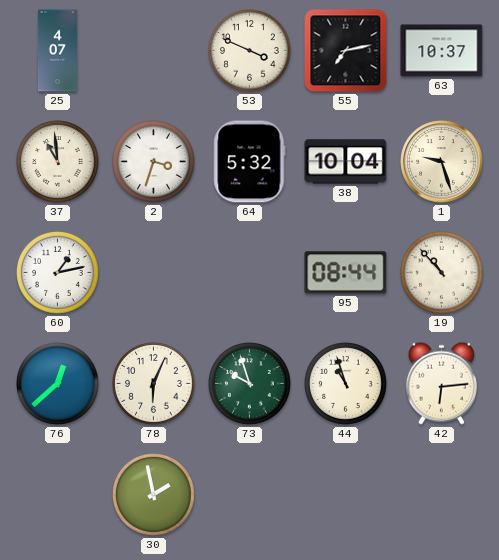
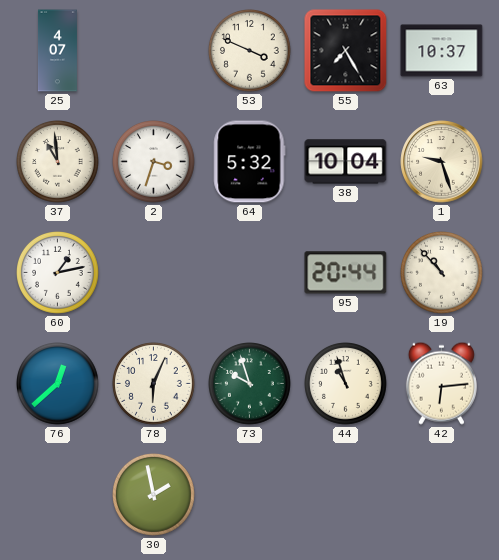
55: 7:13 -> 7:25
95: 08:44 -> 20:44
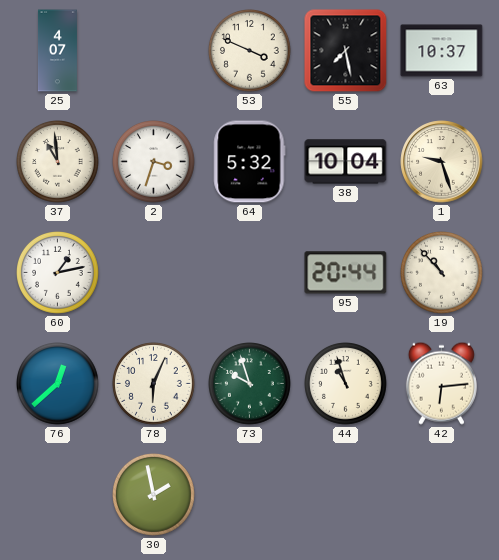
55: 7:25 -> 7:28
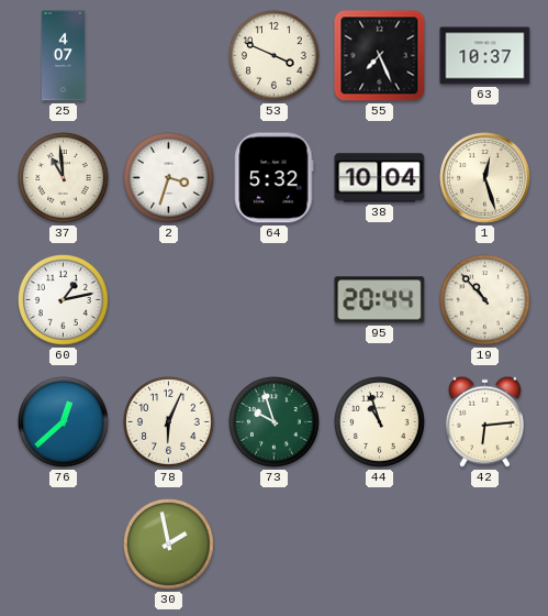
55: 7:28 -> 7:26
1: 9:27 -> 12:27
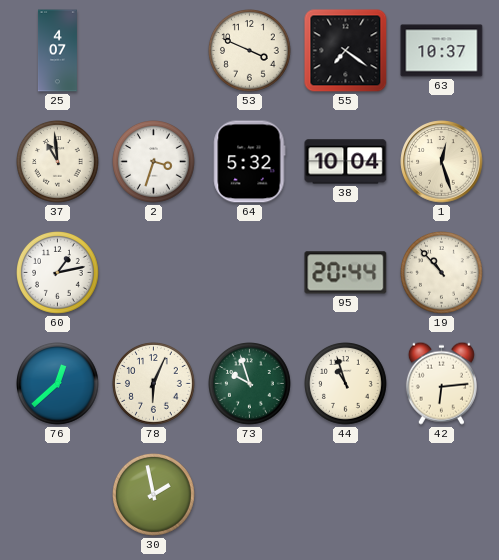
55: 7:26 -> 7:21
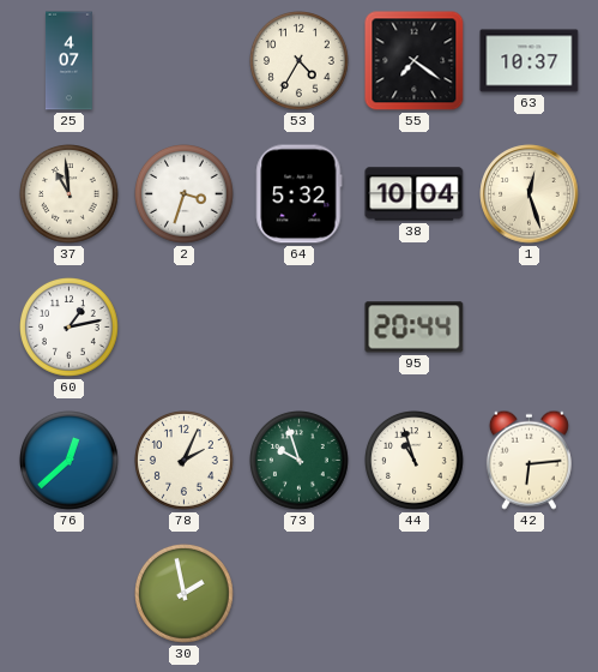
53: 3:49 -> 4:35
19: 10:53 -> none
78: 6:04 -> 2:04
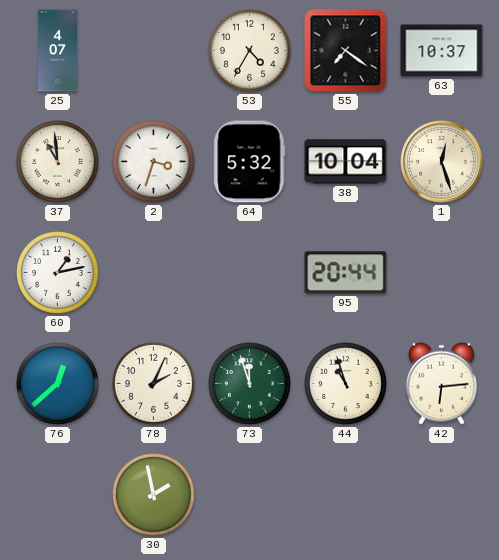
73: 9:57 -> 11:57
